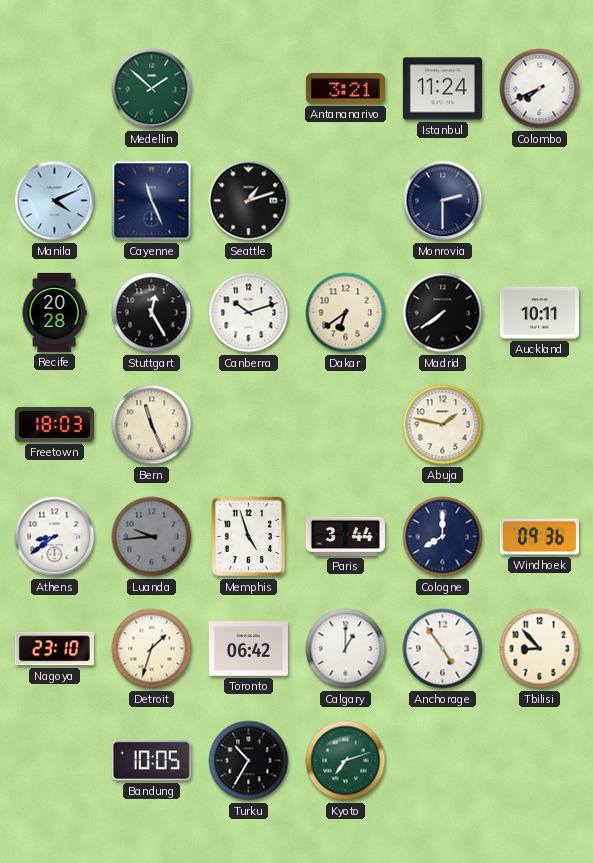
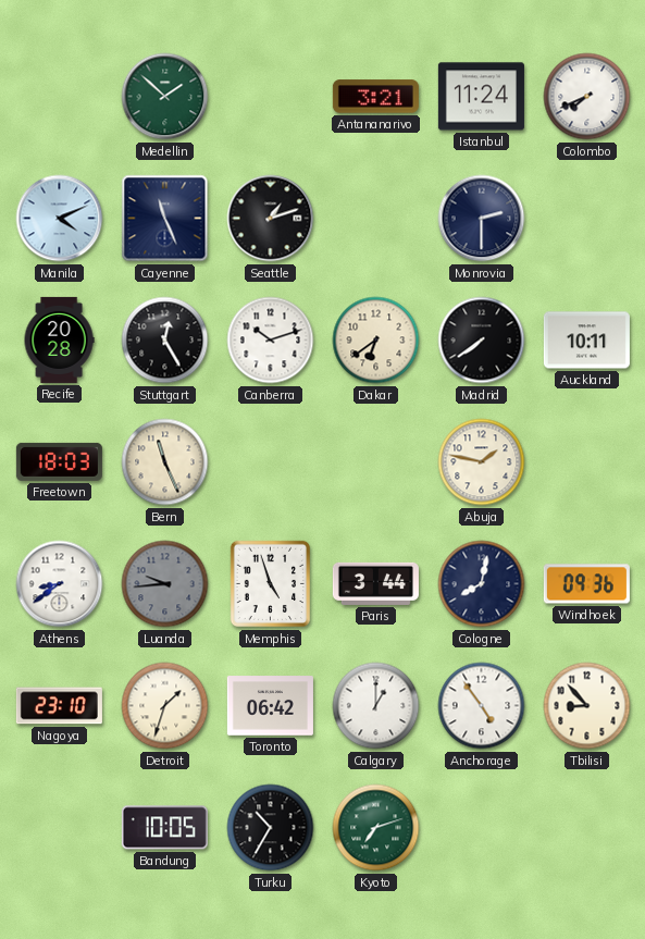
Cologne: 8:00 -> 8:02
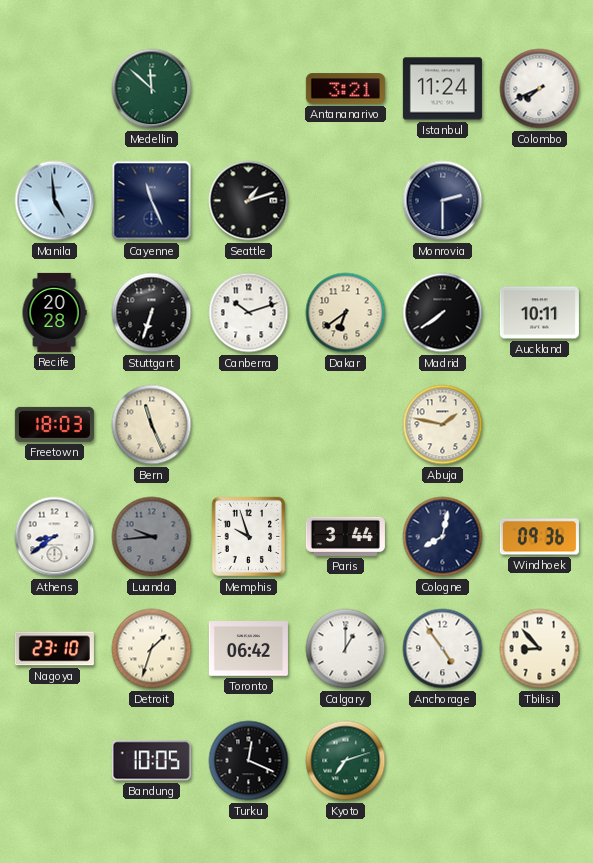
Medellin: 1:52 -> 11:52
Manila: 4:11 -> 4:59
Stuttgart: 12:25 -> 6:33
Memphis: 4:57 -> 9:57
Turku: 10:35 -> 12:19
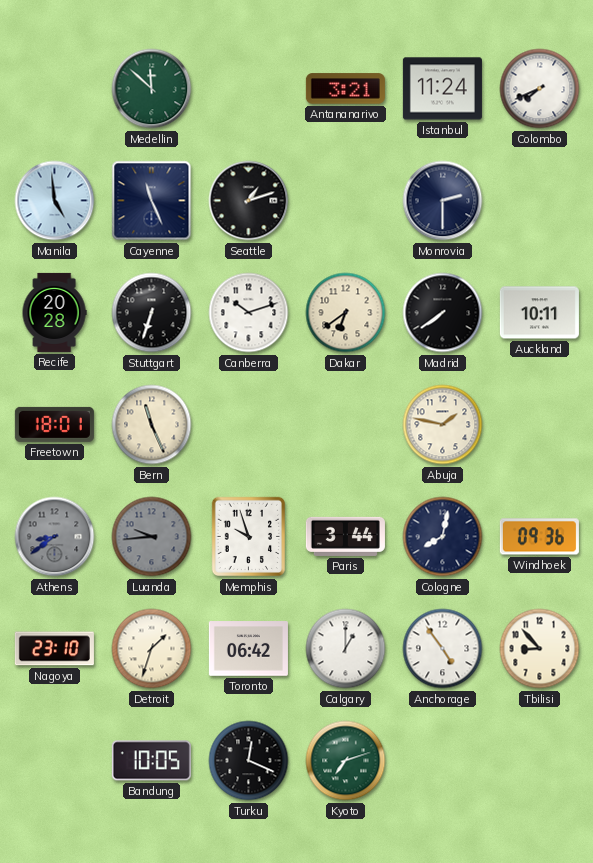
Freetown: 18:03 -> 18:01
Athens dial: white -> grey
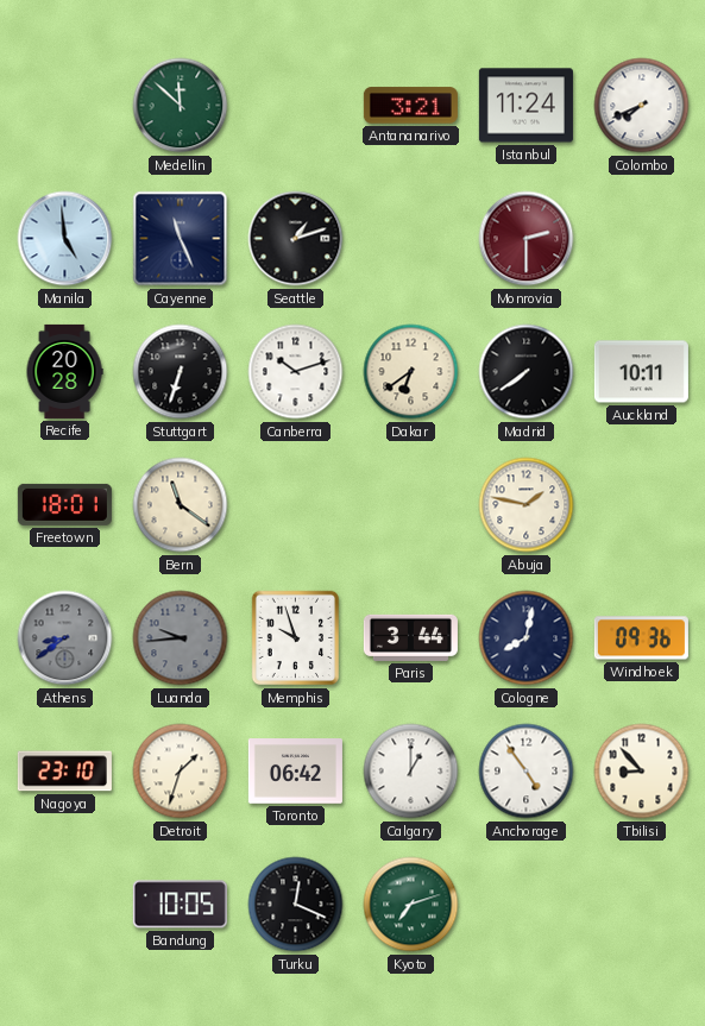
Monrovia dial: navy -> burgundy
Bern: 11:26 -> 11:21
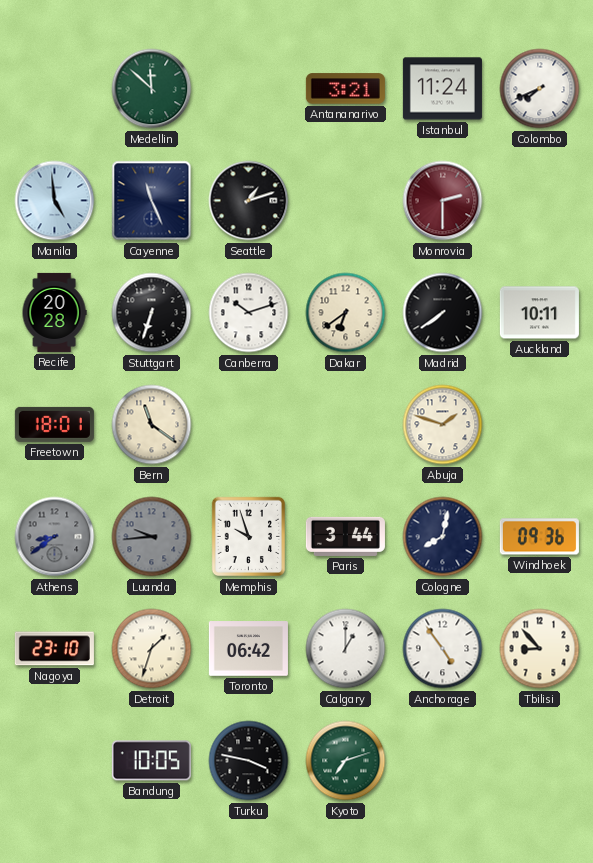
Abuja: 1:47 -> 1:48
Turku: 12:19 -> 3:47
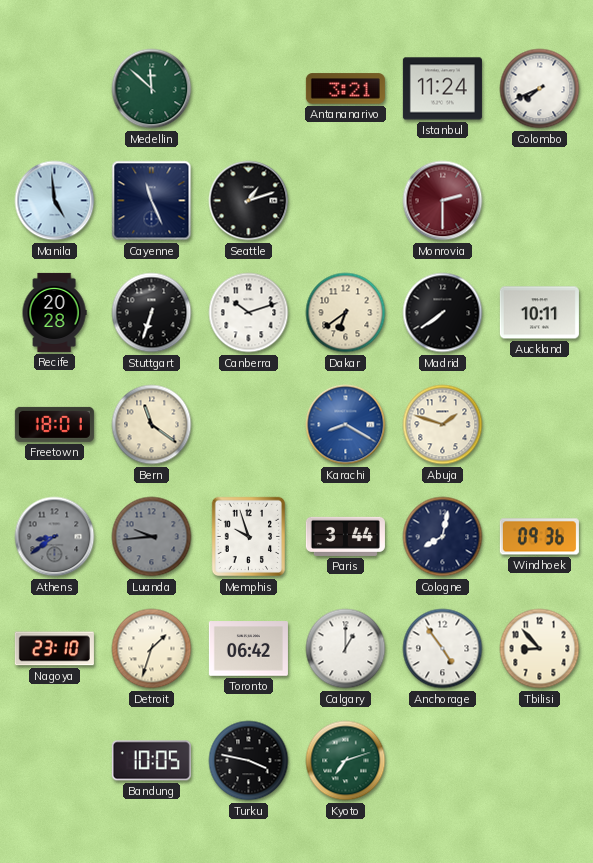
Karachi: none -> 8:20
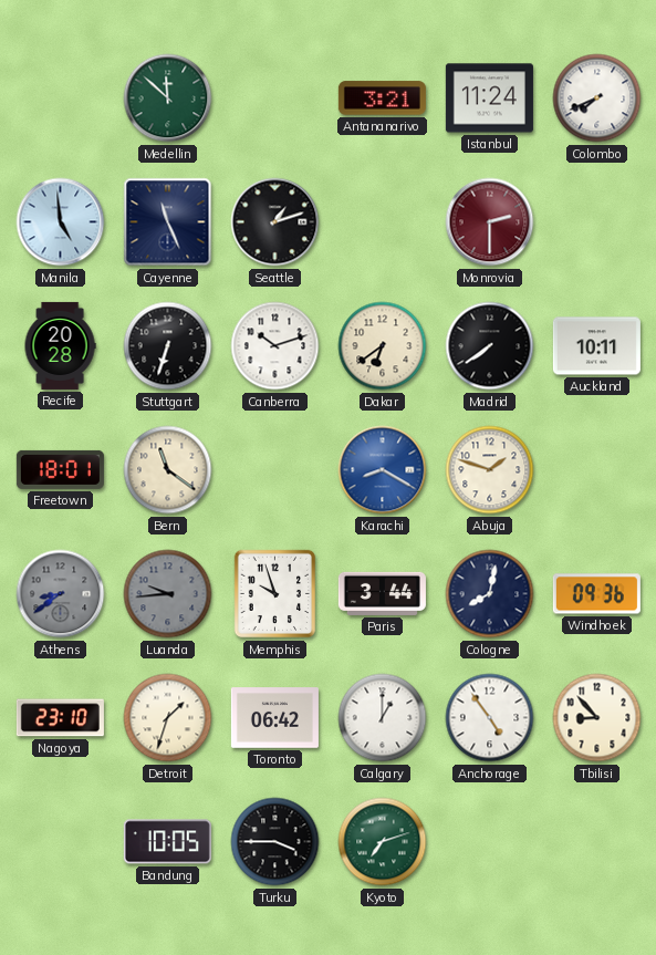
Turku: 3:47 -> 3:45
